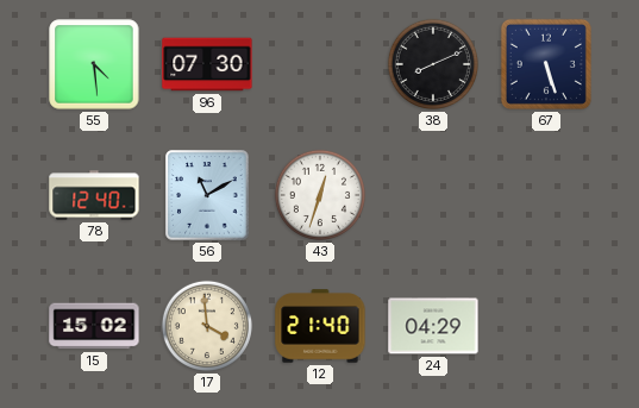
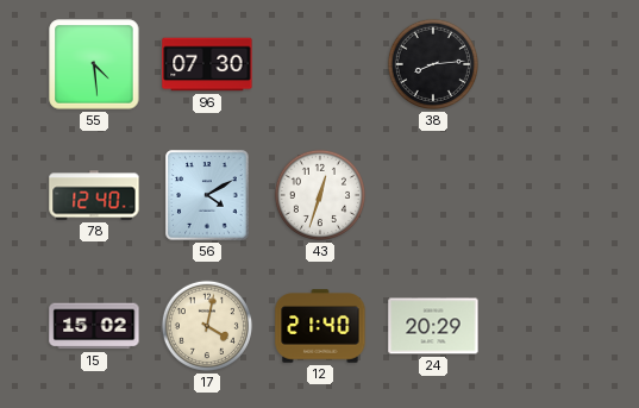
38: 8:11 -> 8:14
67: 5:27 -> none
56: 11:10 -> 4:10
17: 3:59 -> 4:02
24: 04:29 -> 20:29
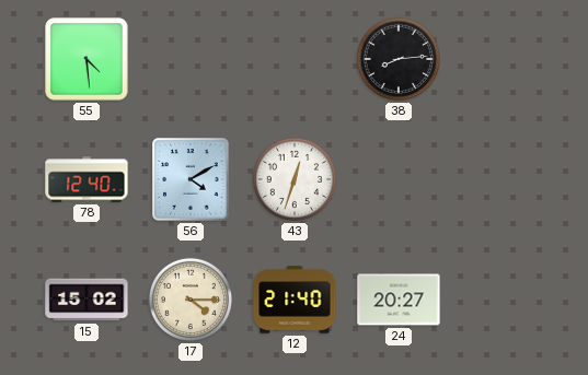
96: 07:30 -> none
17: 4:02 -> 4:15
24: 20:29 -> 20:27
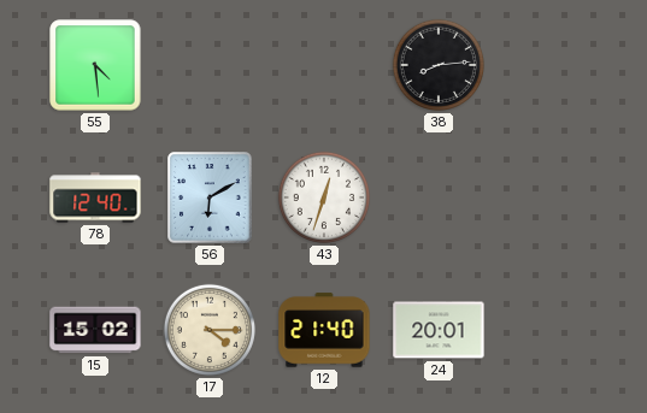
56: 4:10 -> 6:10
24: 20:27 -> 20:01
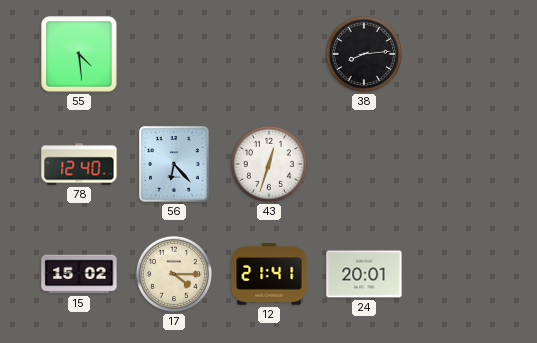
56: 6:10 -> 6:23
12: 21:40 -> 21:41
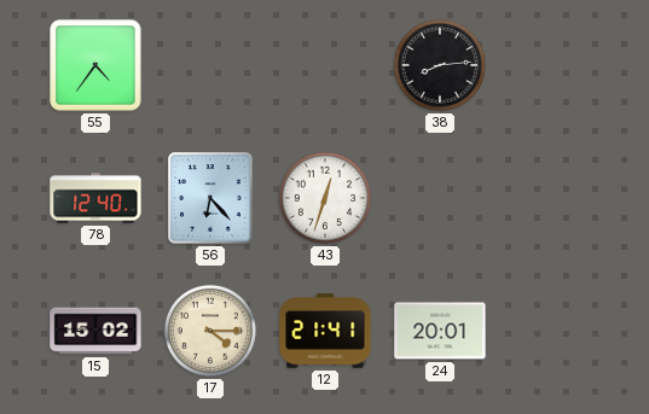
55: 4:29 -> 4:36
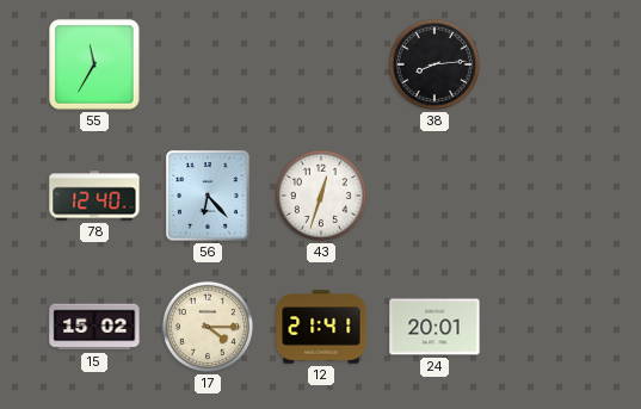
55: 4:36 -> 11:35
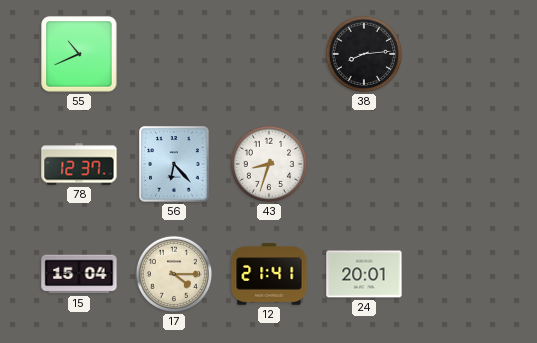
55: 11:35 -> 10:41
78: 12:40 -> 12:37
43: 12:33 -> 8:33
15: 15:02 -> 15:04
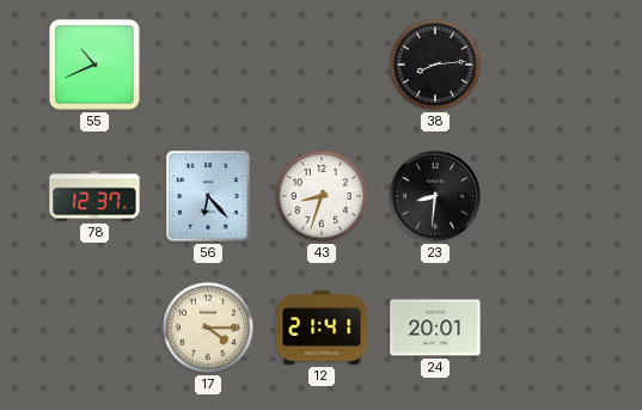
23: none -> 8:31
15: 15:04 -> none
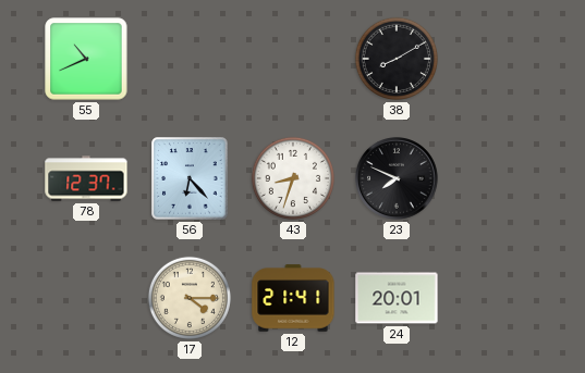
38: 8:14 -> 8:10
23: 8:31 -> 7:49
